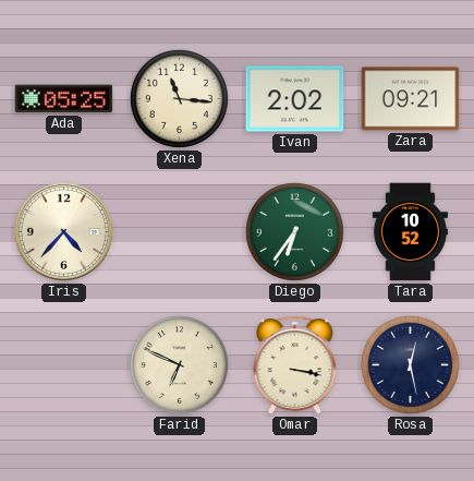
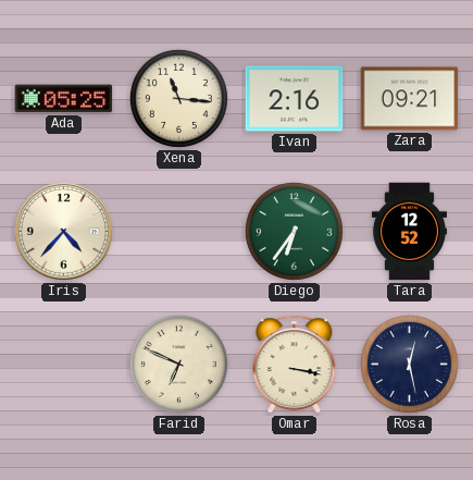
Ivan: 2:02 -> 2:16
Tara: 10:52 -> 12:52
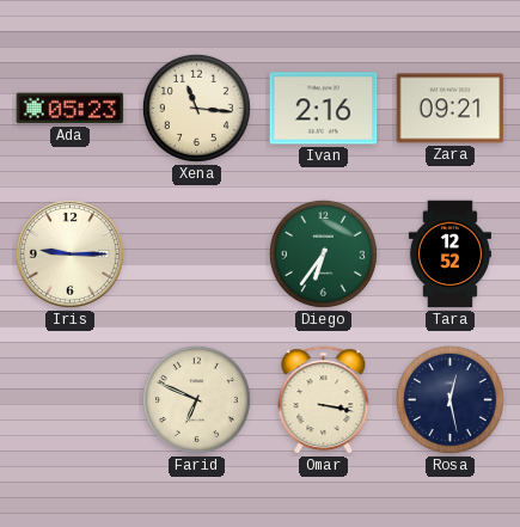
Ada: 05:25 -> 05:23
Iris: 4:37 -> 9:15
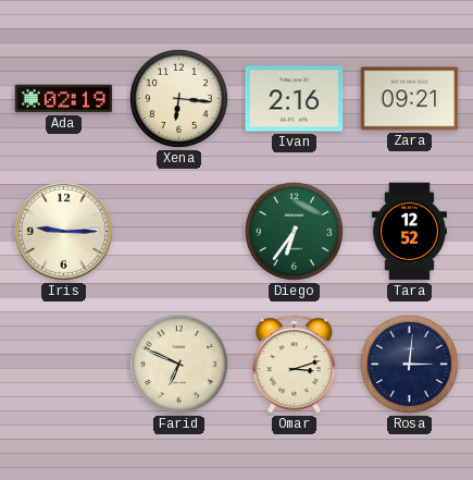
Ada: 05:23 -> 02:19
Xena: 11:16 -> 6:16
Omar: 3:17 -> 3:12
Rosa: 12:28 -> 3:01
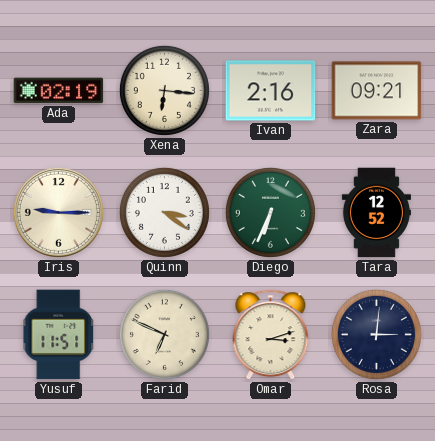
Quinn: none -> 3:21
Diego: 6:36 -> 6:34
Yusuf: none -> 11:51
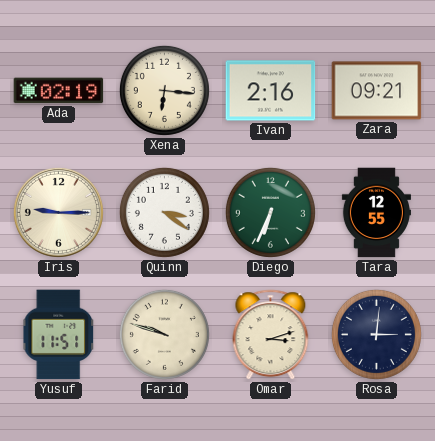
Tara: 12:52 -> 12:55
Farid: 6:49 -> 9:48
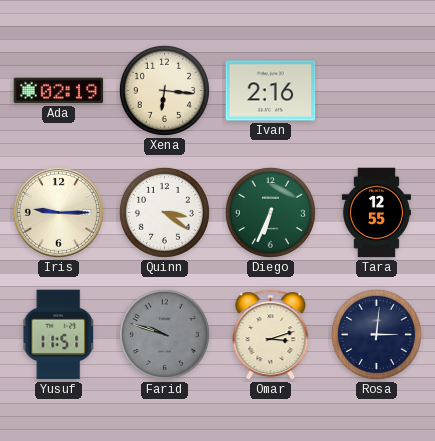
Zara: 09:21 -> none
Farid dial: cream -> grey
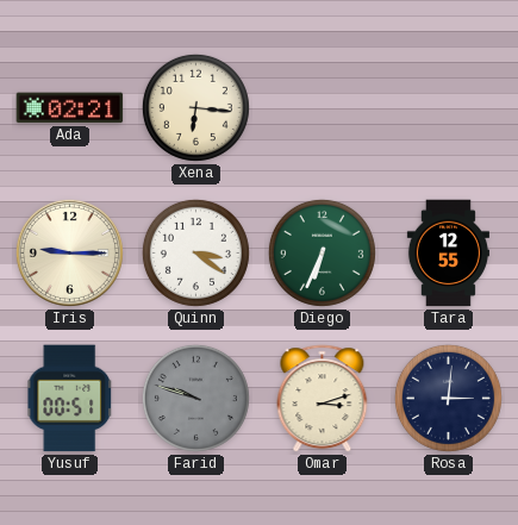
Ada: 02:19 -> 02:21
Ivan: 2:16 -> none
Yusuf: 11:51 -> 00:51
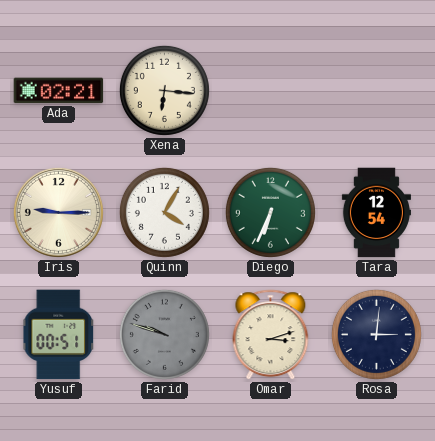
Quinn: 3:21 -> 4:05
Tara: 12:55 -> 12:54
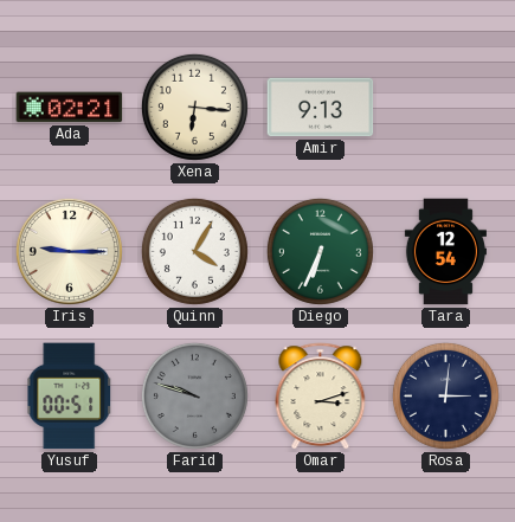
Amir: none -> 9:13
